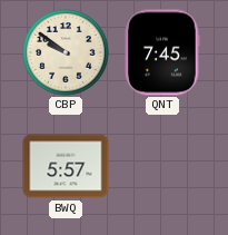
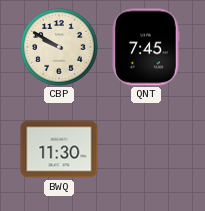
CBP: 9:51 -> 9:50
BWQ: 5:57 -> 11:30
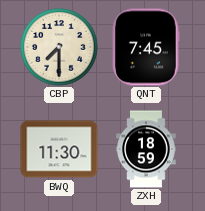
CBP: 9:50 -> 7:30
ZXH: none -> 18:59
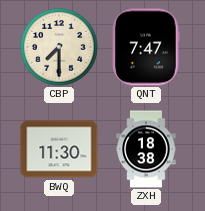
QNT: 7:45 -> 7:47
ZXH: 18:59 -> 18:38
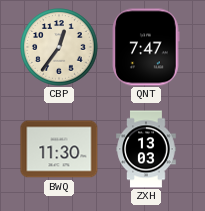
CBP: 7:30 -> 12:36
ZXH: 18:38 -> 13:03
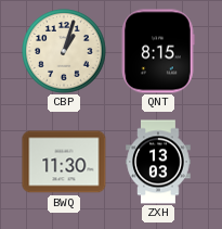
CBP: 12:36 -> 1:03
QNT: 7:47 -> 8:15
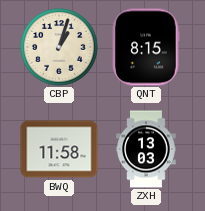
BWQ: 11:30 -> 11:58
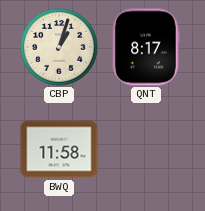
QNT: 8:15 -> 8:17
ZXH: 13:03 -> none
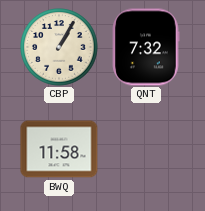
CBP: 1:03 -> 1:05
QNT: 8:17 -> 7:32
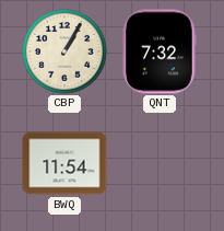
BWQ: 11:58 -> 11:54
